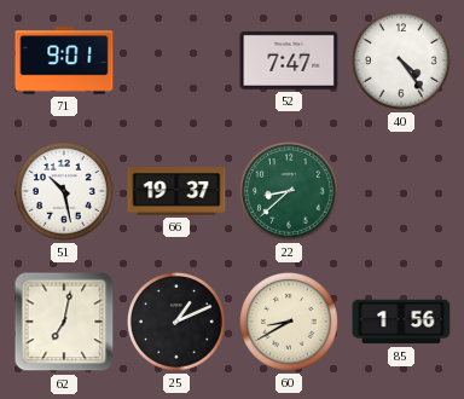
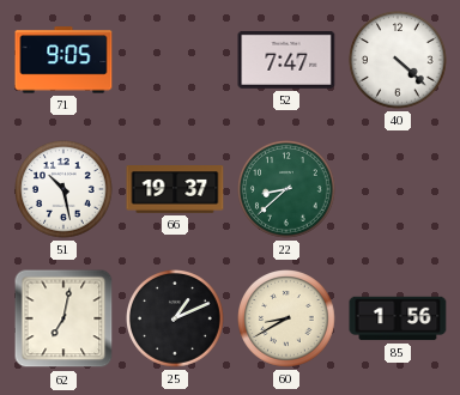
71: 9:01 -> 9:05
40: 4:24 -> 4:22
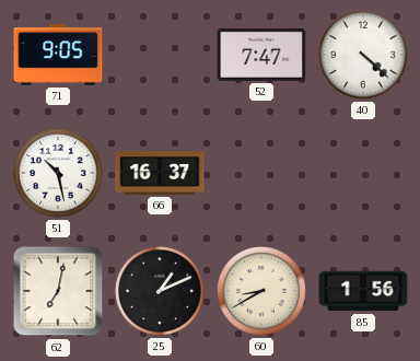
66: 19:37 -> 16:37
22: 8:38 -> none
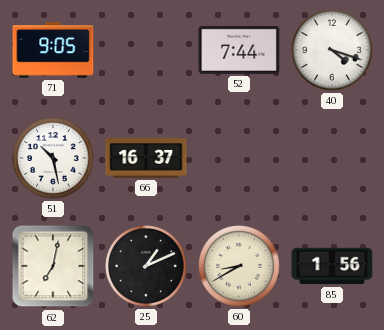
52: 7:47 -> 7:44
40: 4:22 -> 4:18
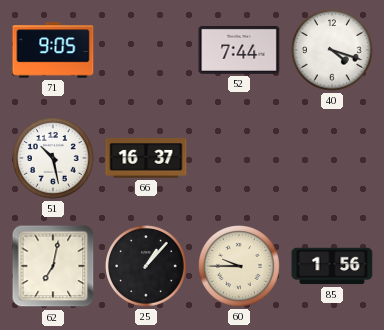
25: 1:11 -> 1:07
60: 8:40 -> 9:45
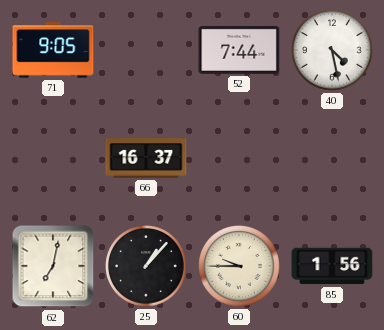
40: 4:18 -> 4:28
51: 10:28 -> none
